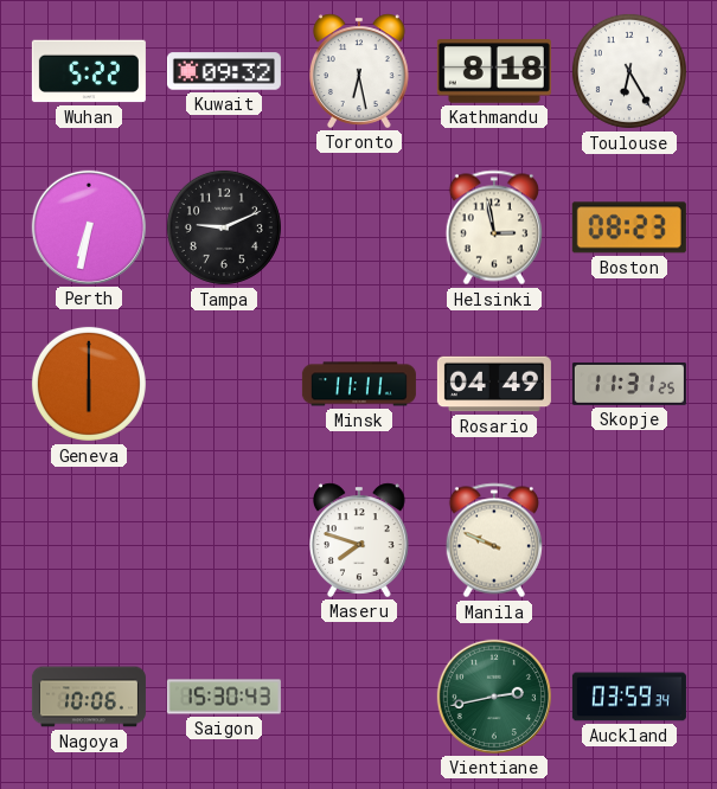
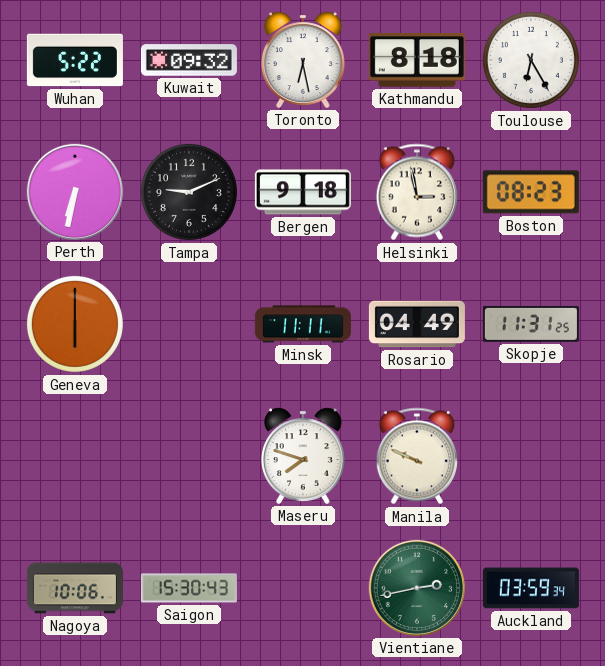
Bergen: none -> 9:18
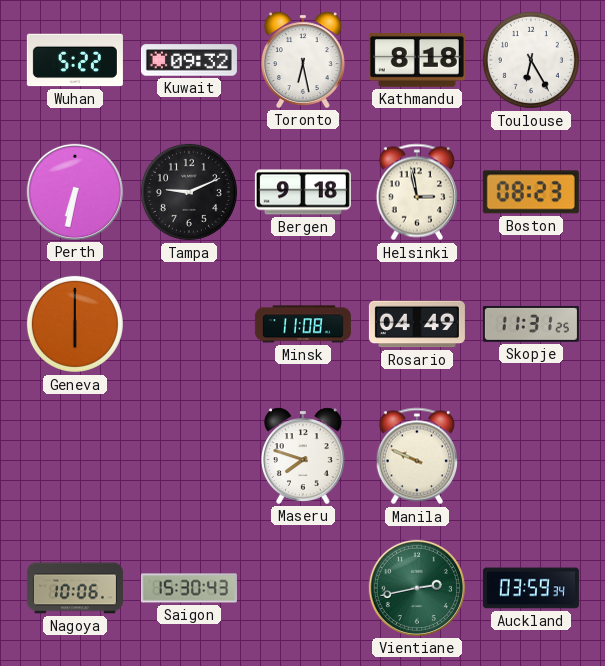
Minsk: 11:11 -> 11:08
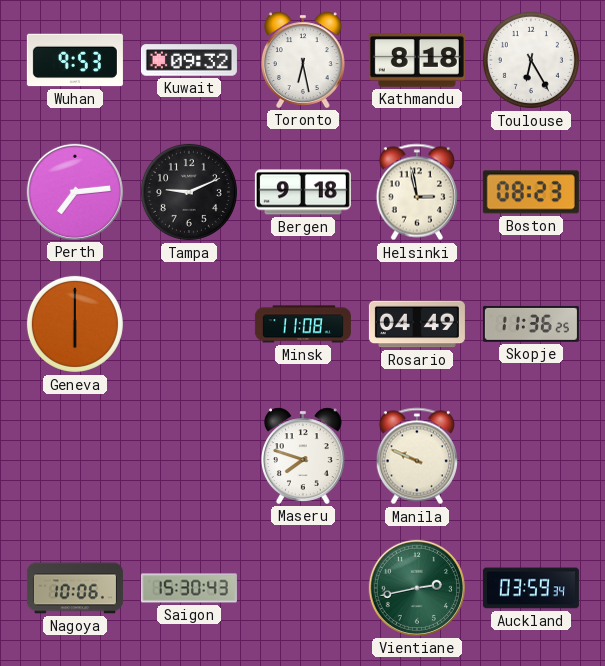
Wuhan: 5:22 -> 9:53
Perth: 6:32 -> 7:14
Skopje: 11:31 -> 11:36
